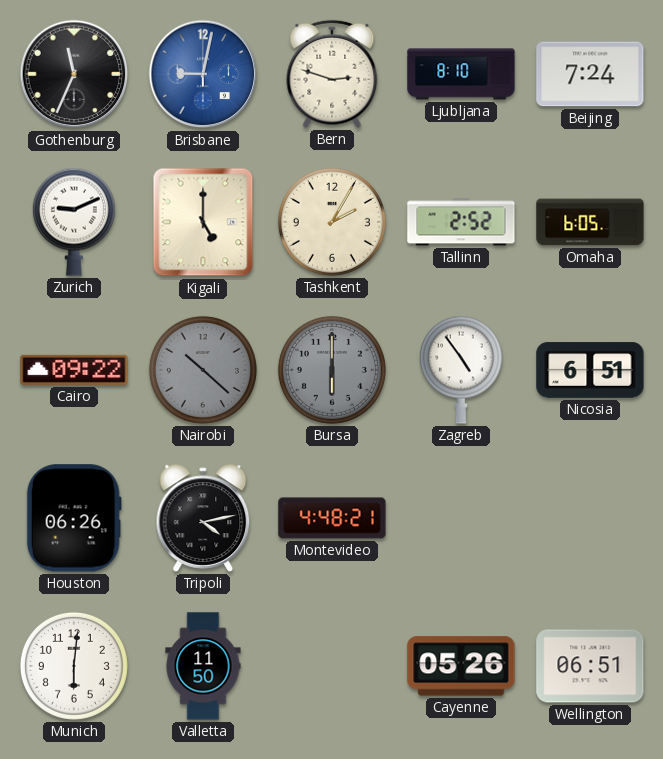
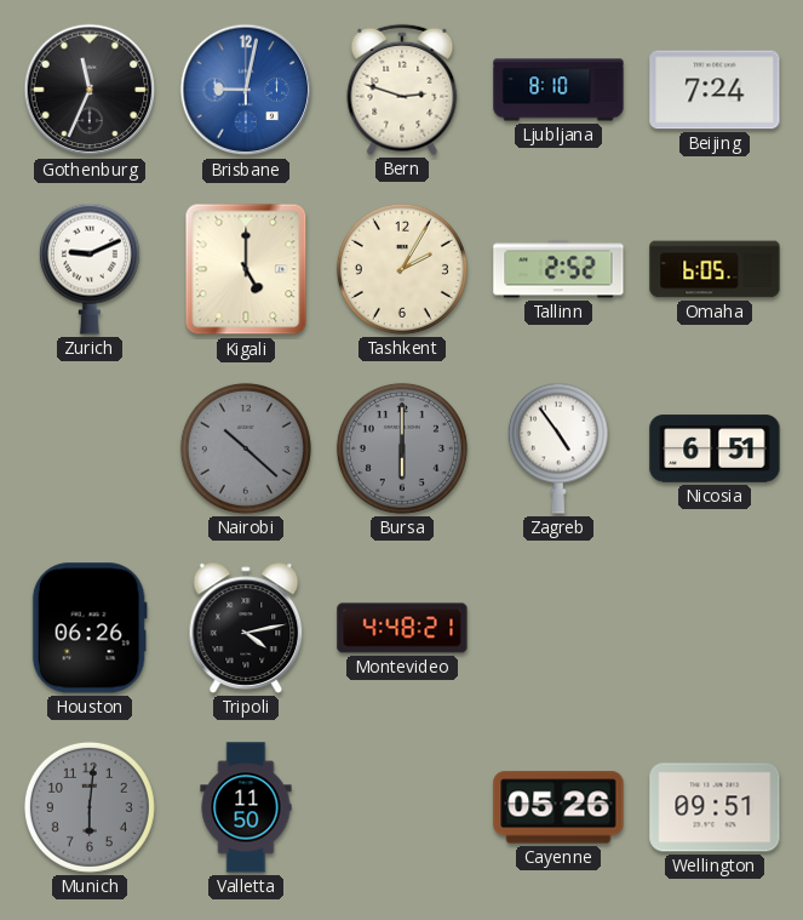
Cairo: 09:22 -> none
Munich dial: white -> grey
Wellington: 06:51 -> 09:51
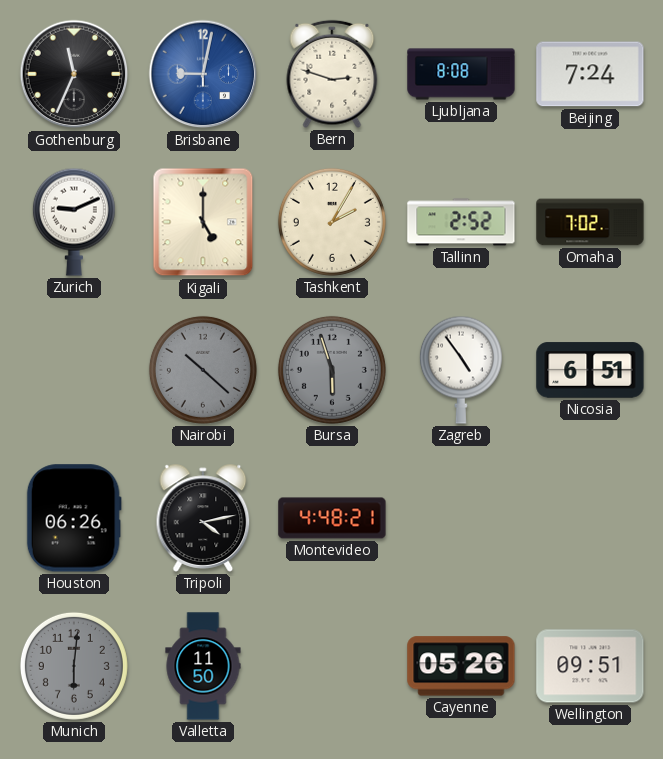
Ljubljana: 8:10 -> 8:08
Omaha: 6:05 -> 7:02
Bursa: 6:00 -> 5:57
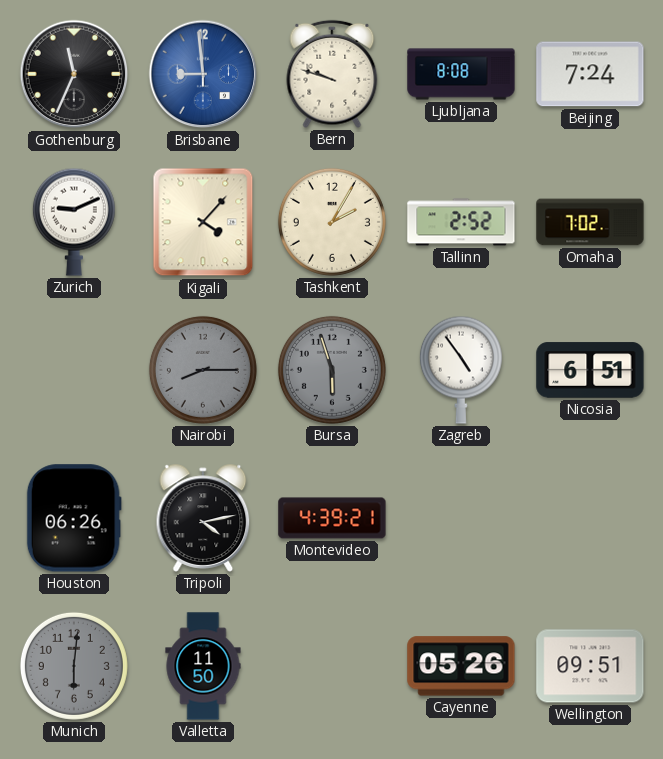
Brisbane: 9:02 -> 8:59
Bern: 2:48 -> 9:48
Kigali: 5:00 -> 4:07
Nairobi: 10:22 -> 8:15
Montevideo: 4:48 -> 4:39
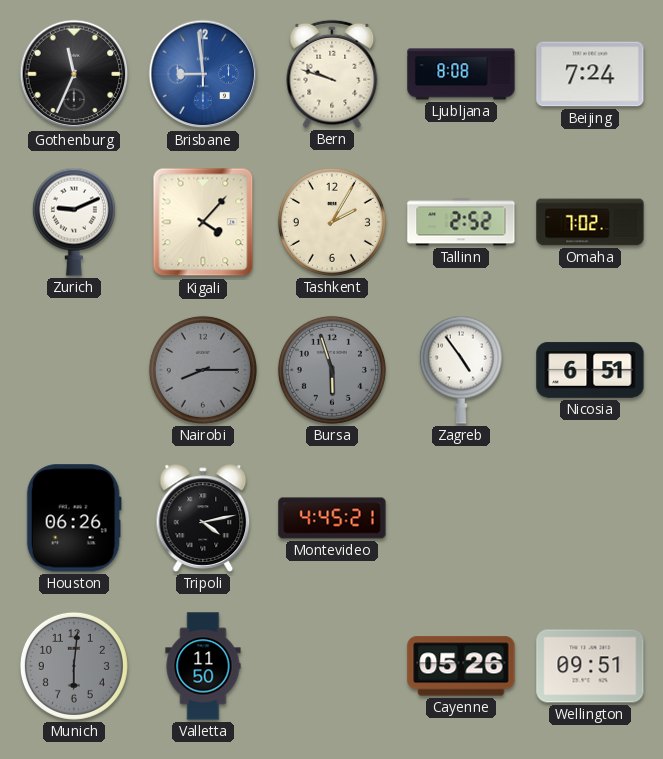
Montevideo: 4:39 -> 4:45
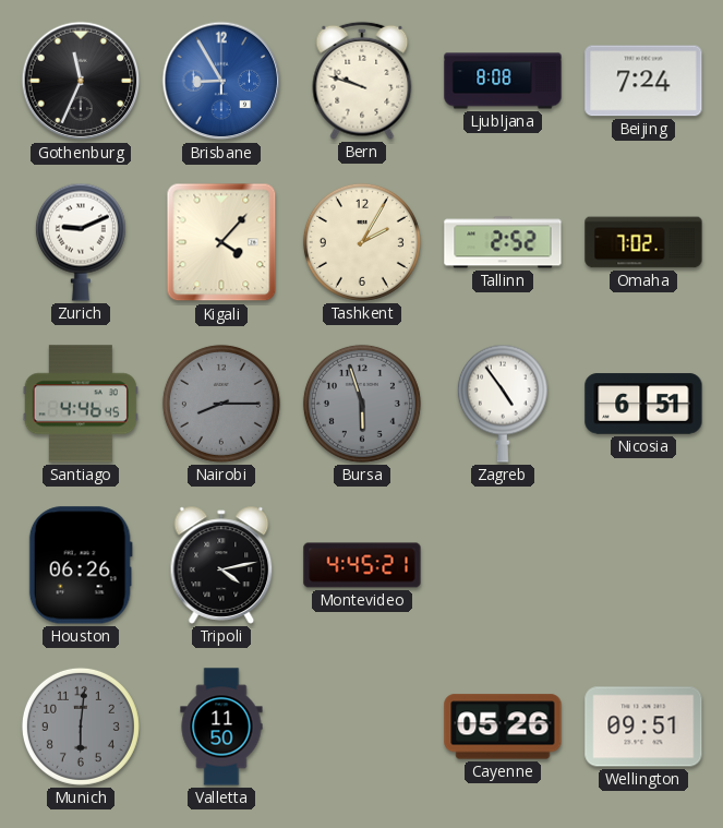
Brisbane: 8:59 -> 8:55
Santiago: none -> 4:46
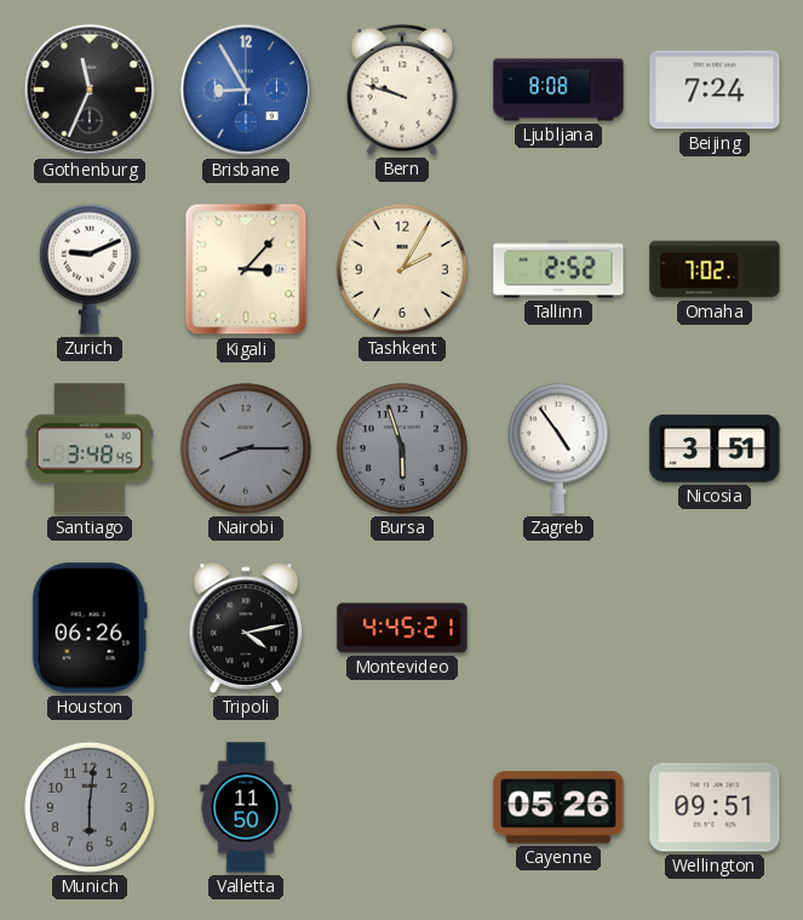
Kigali: 4:07 -> 3:07
Santiago: 4:46 -> 3:48
Nicosia: 6:51 -> 3:51
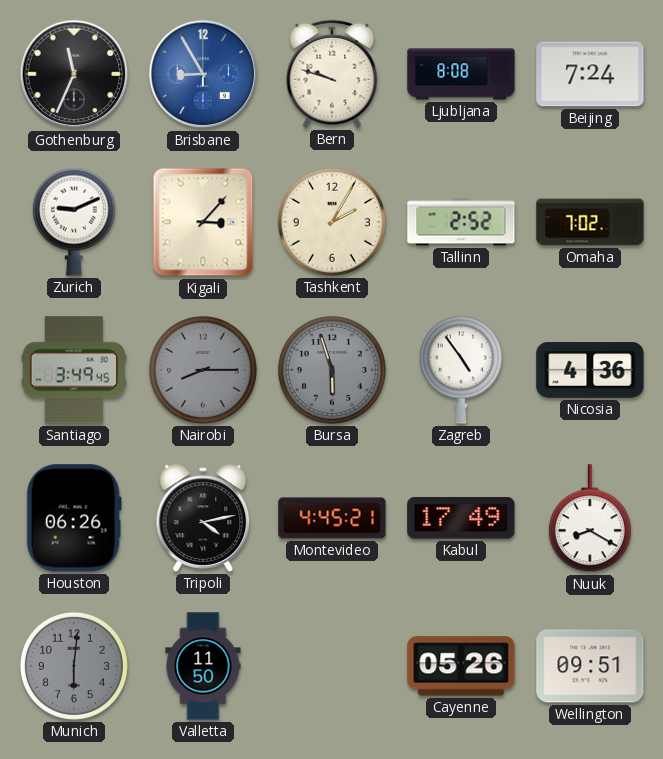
Santiago: 3:48 -> 3:49
Nicosia: 3:51 -> 4:36
Kabul: none -> 17:49
Nuuk: none -> 8:20
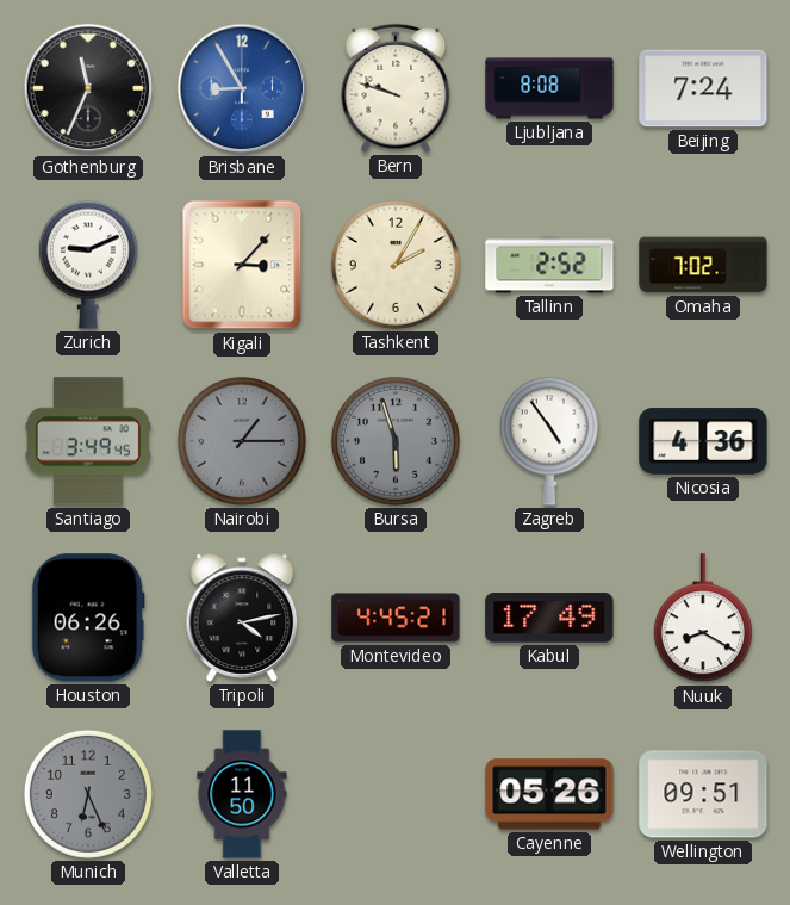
Nairobi: 8:15 -> 1:15
Munich: 6:01 -> 6:26
